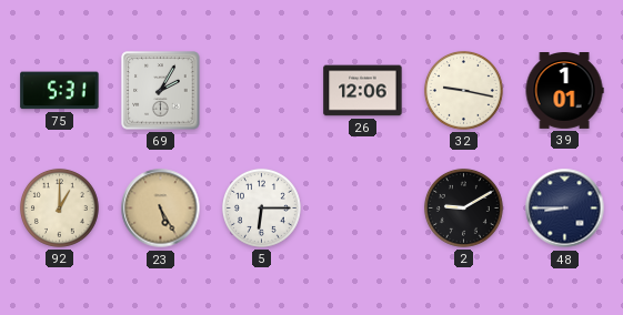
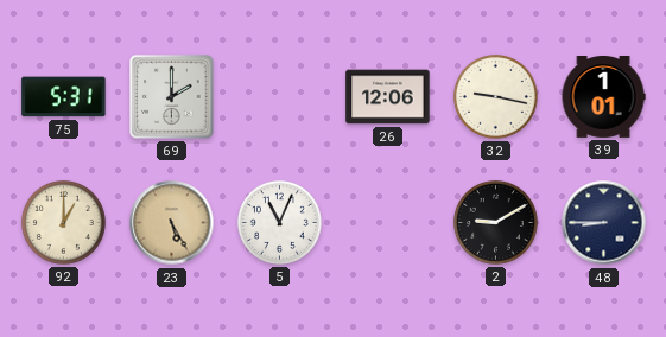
69: 2:05 -> 2:00
5: 6:15 -> 11:04
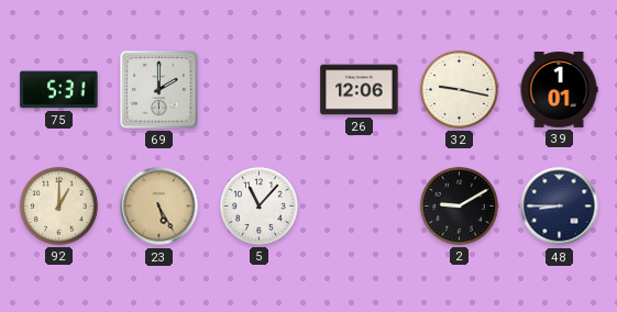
5: 11:04 -> 11:07
